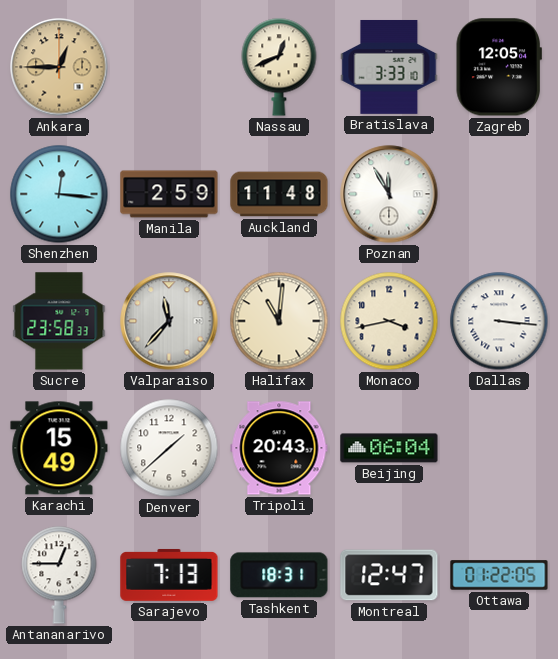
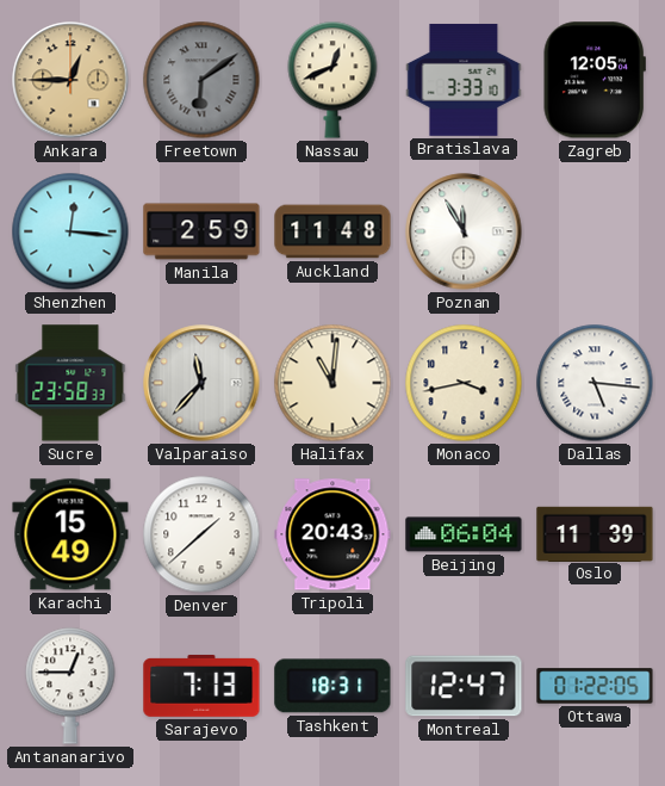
Freetown: none -> 6:09
Dallas: 3:16 -> 5:16
Oslo: none -> 11:39
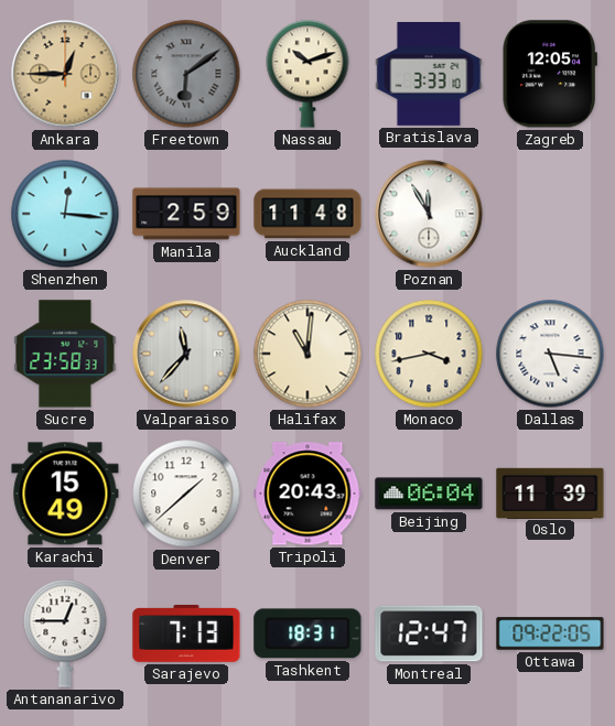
Nassau: 12:41 -> 10:12
Ottawa: 01:22 -> 09:22
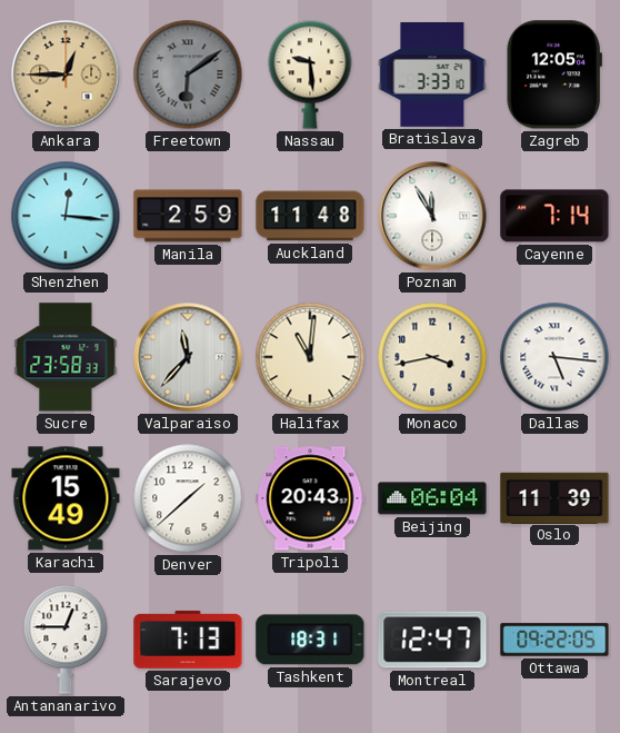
Nassau: 10:12 -> 9:29
Cayenne: none -> 7:14
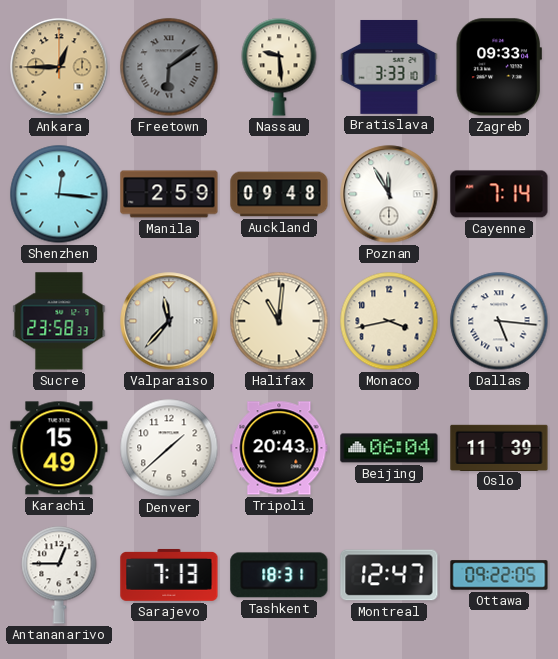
Zagreb: 12:05 -> 09:33
Auckland: 11:48 -> 09:48
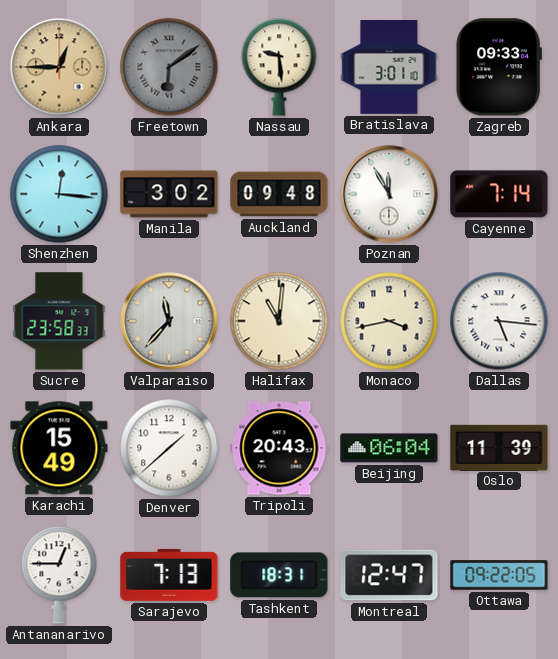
Bratislava: 3:33 -> 3:01
Manila: 2:59 -> 3:02
